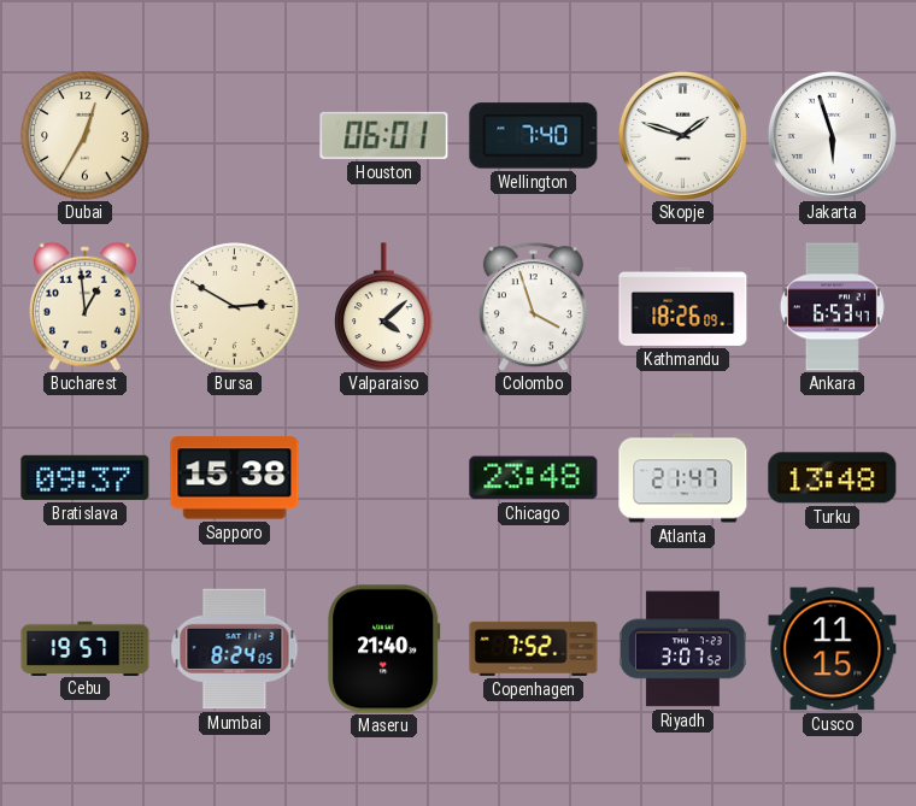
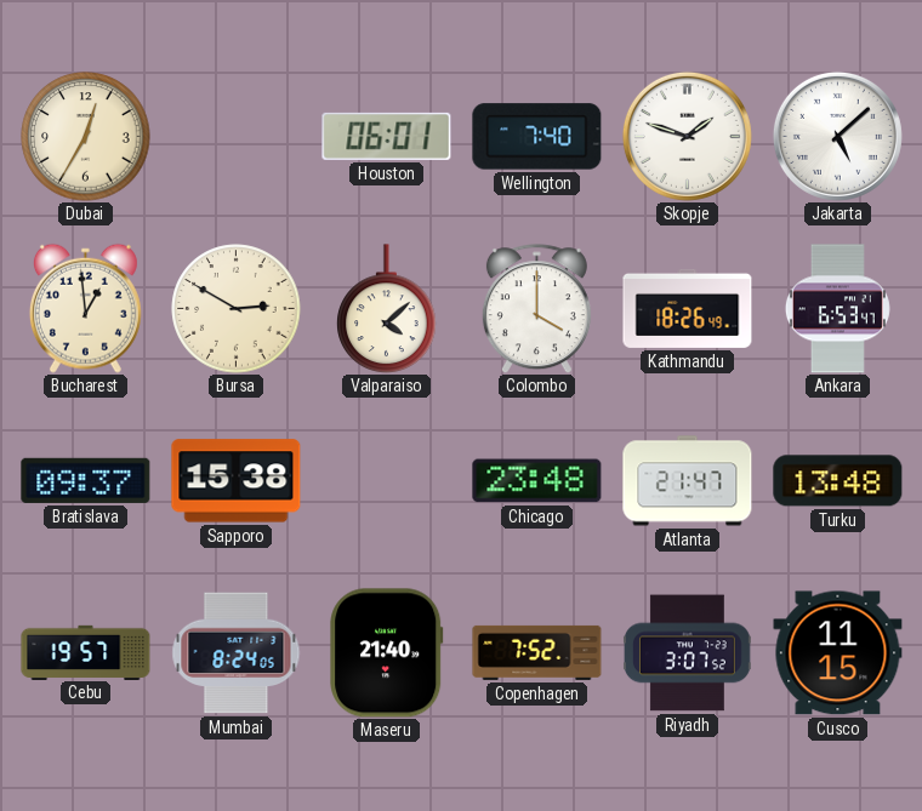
Jakarta: 5:57 -> 5:08
Colombo: 3:57 -> 4:00
Kathmandu: 18:26:09 -> 18:26:49
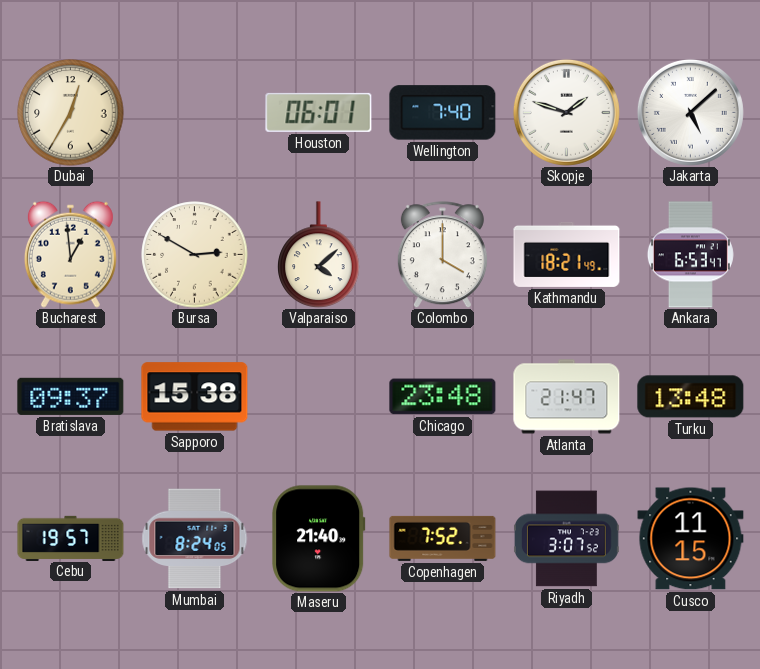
Kathmandu: 18:26 -> 18:21
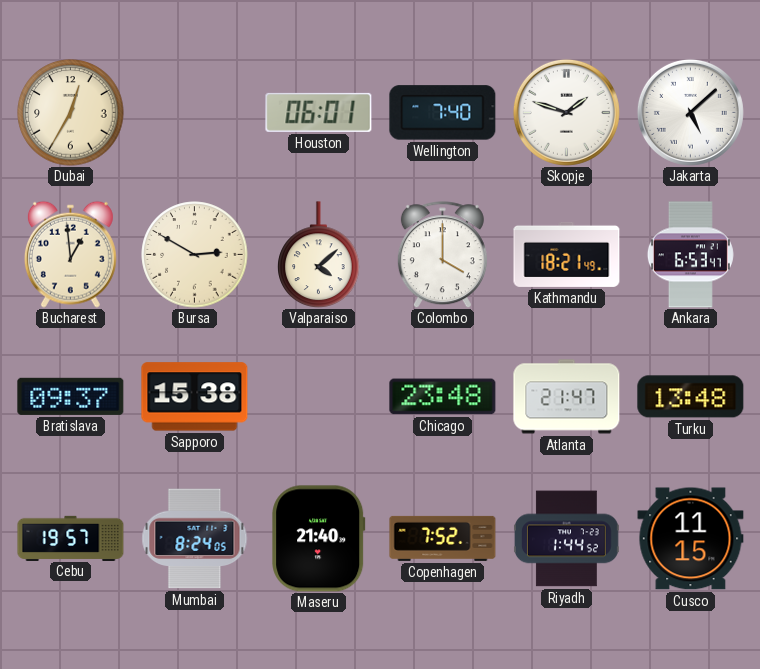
Riyadh: 3:07 -> 1:44
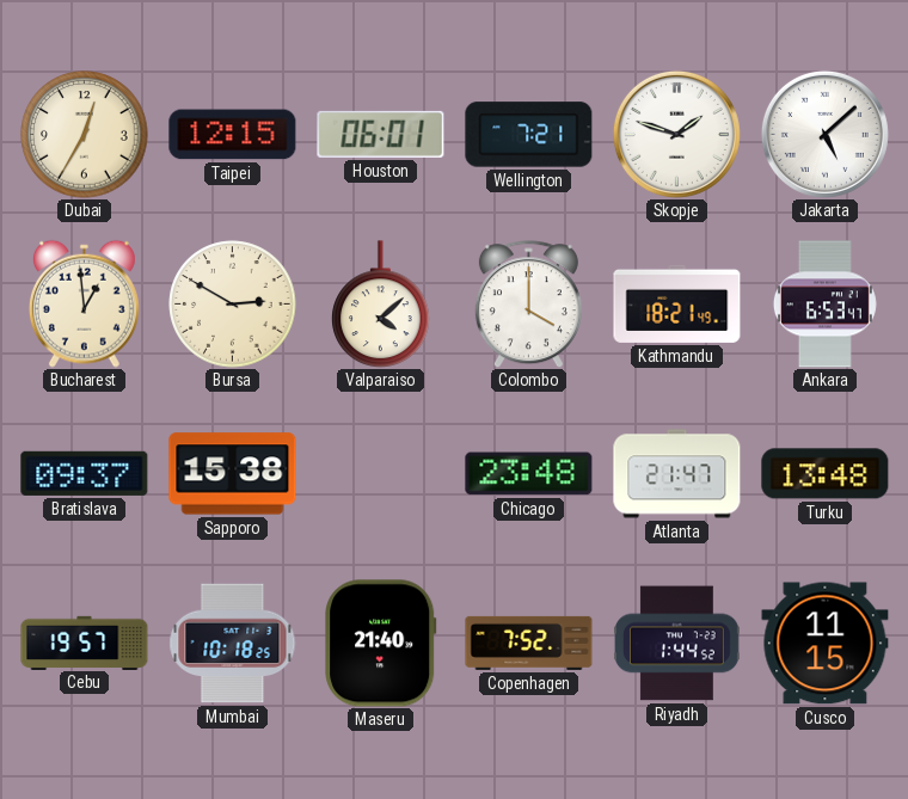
Taipei: none -> 12:15
Wellington: 7:40 -> 7:21
Mumbai: 8:24 -> 10:18
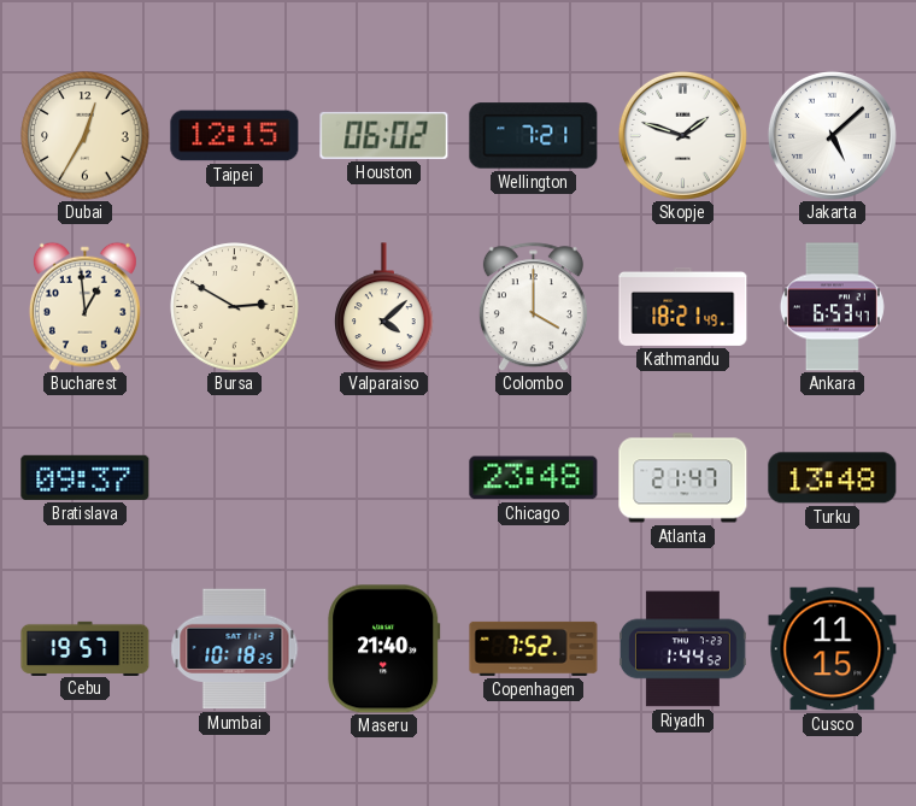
Houston: 06:01 -> 06:02
Sapporo: 15:38 -> none
